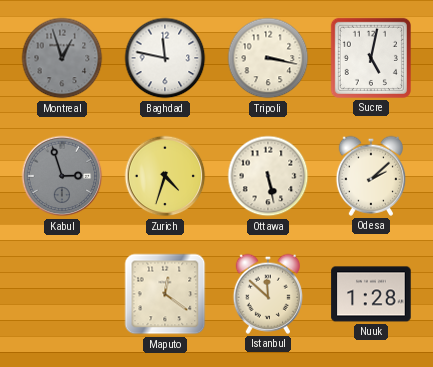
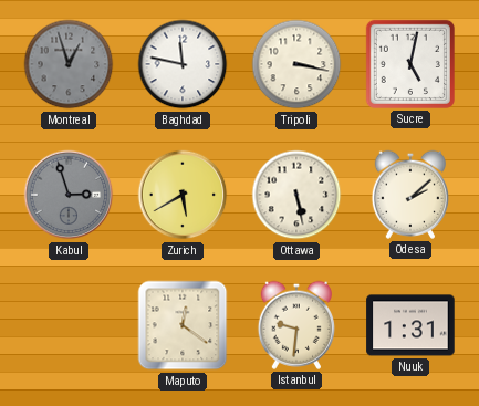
Zurich: 4:33 -> 5:40
Istanbul: 11:52 -> 9:31
Nuuk: 1:28 -> 1:31
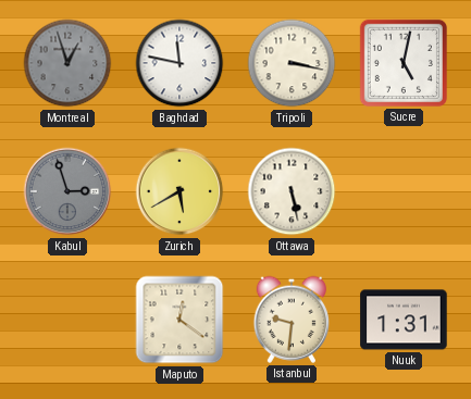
Odesa: 2:08 -> none
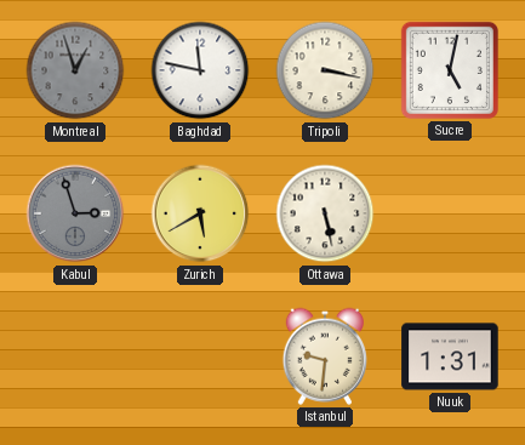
Maputo: 12:21 -> none
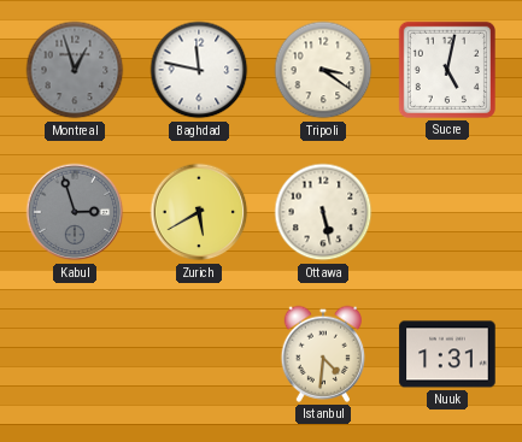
Tripoli: 3:17 -> 3:21
Istanbul: 9:31 -> 4:31
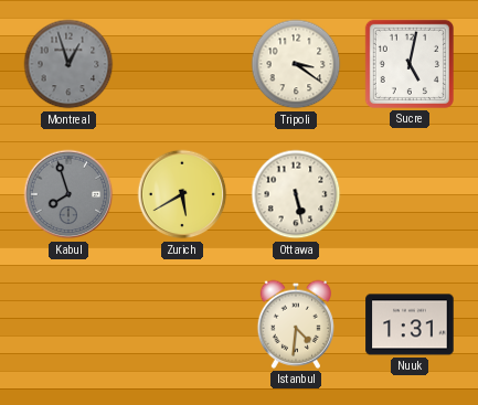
Baghdad: 11:47 -> none
Kabul: 2:57 -> 7:57
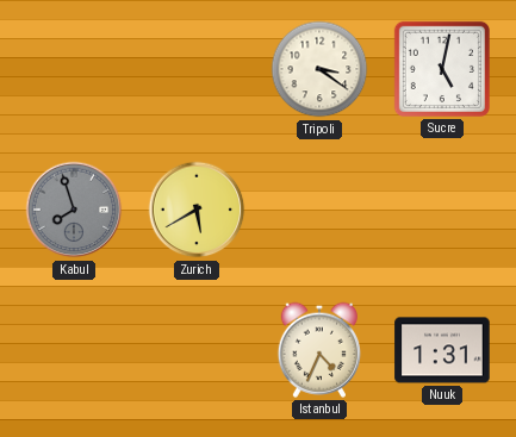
Montreal: 12:57 -> none
Ottawa: 5:28 -> none
Istanbul: 4:31 -> 4:34
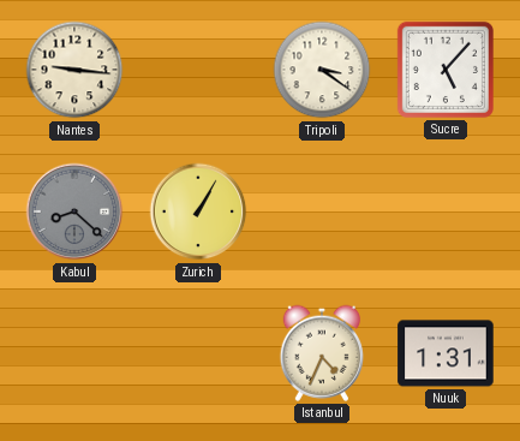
Nantes: none -> 9:16
Sucre: 5:02 -> 5:07
Kabul: 7:57 -> 8:22
Zurich: 5:40 -> 1:05
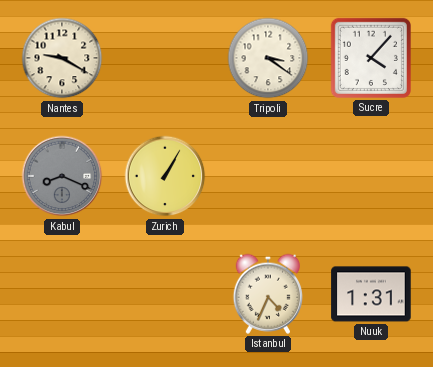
Nantes: 9:16 -> 9:20
Sucre: 5:07 -> 4:07
Kabul: 8:22 -> 8:19
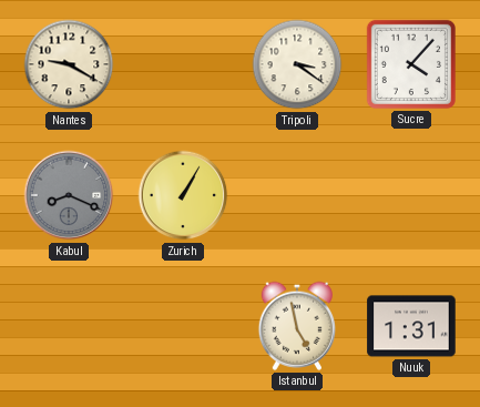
Istanbul: 4:34 -> 4:58
